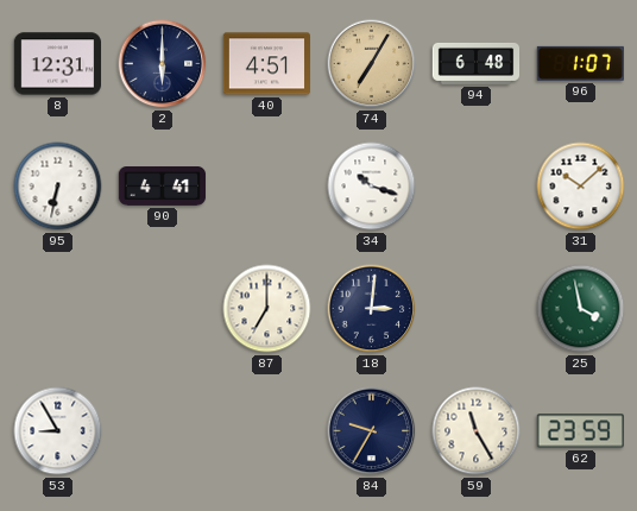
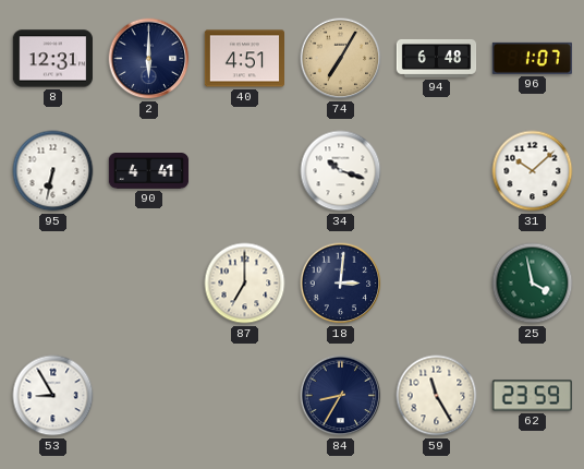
84: 9:35 -> 8:35
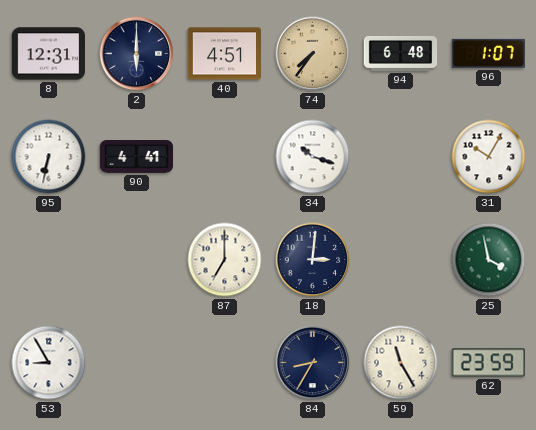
74: 7:05 -> 7:36
31: 10:08 -> 10:05
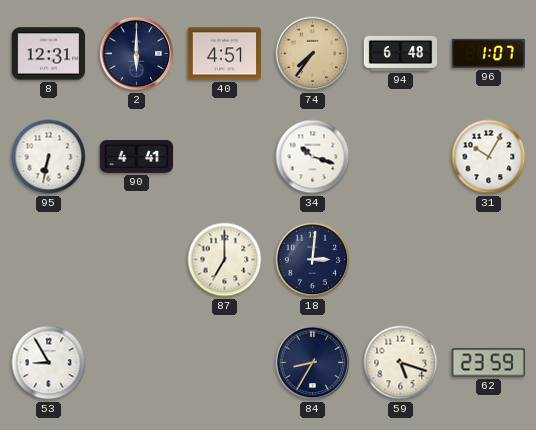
25: 3:58 -> none
59: 11:25 -> 5:18
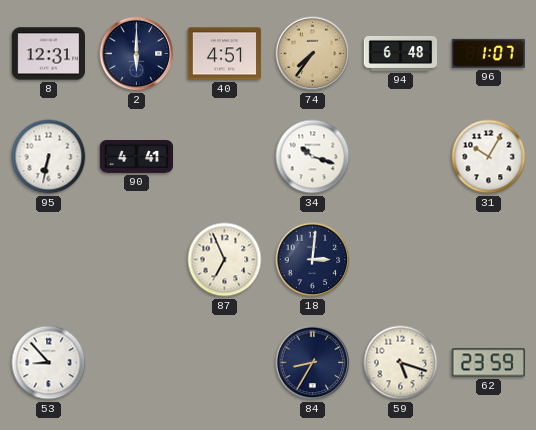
87: 7:00 -> 6:56
53: 8:55 -> 8:53
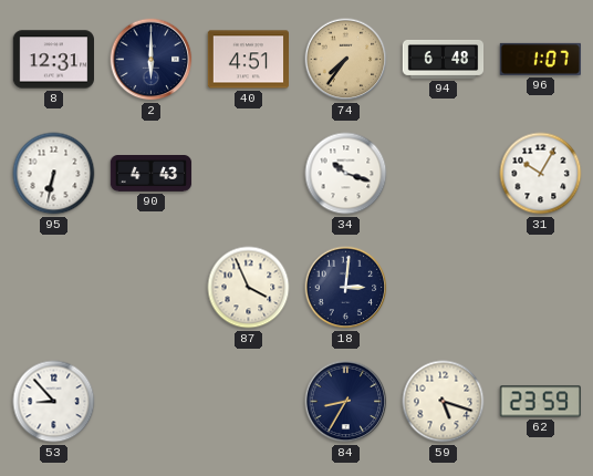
90: 4:41 -> 4:43
87: 6:56 -> 3:56
